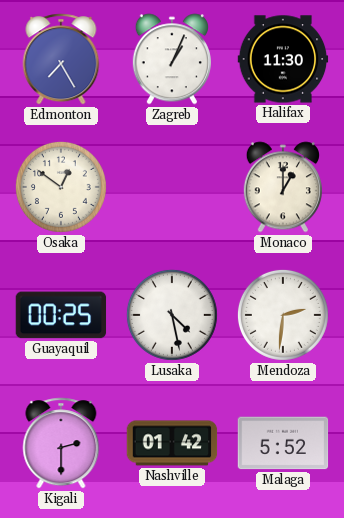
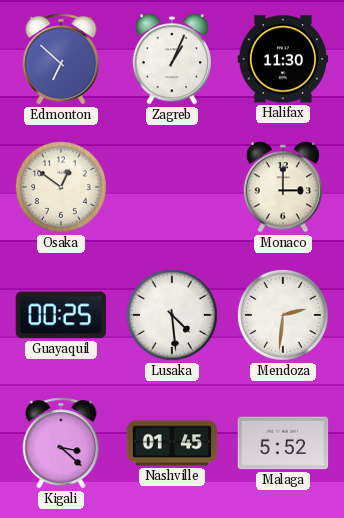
Edmonton: 7:25 -> 6:52
Monaco: 1:00 -> 3:00
Lusaka: 4:28 -> 4:29
Kigali: 2:30 -> 3:22
Nashville: 01:42 -> 01:45
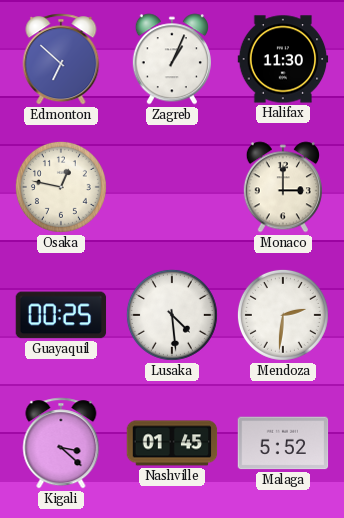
Osaka: 12:51 -> 12:47
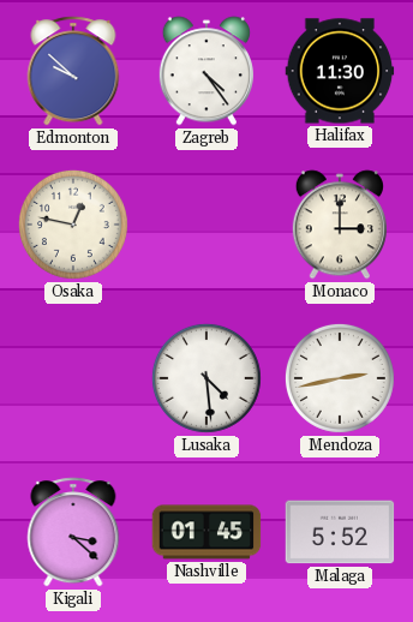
Edmonton: 6:52 -> 9:52
Zagreb: 1:04 -> 4:24
Guayaquil: 00:25 -> none
Mendoza: 2:31 -> 2:43
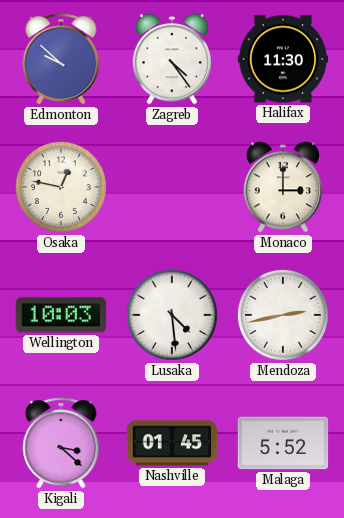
Wellington: none -> 10:03
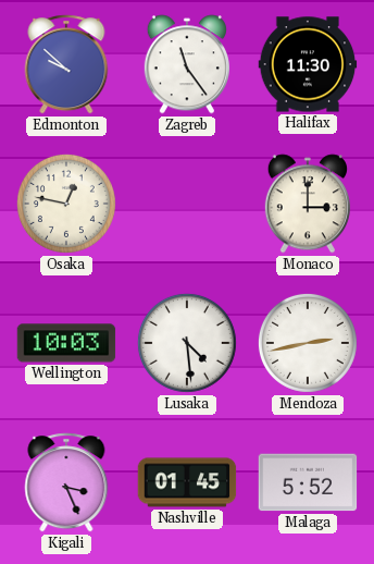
Zagreb: 4:24 -> 11:24
Kigali: 3:22 -> 3:26
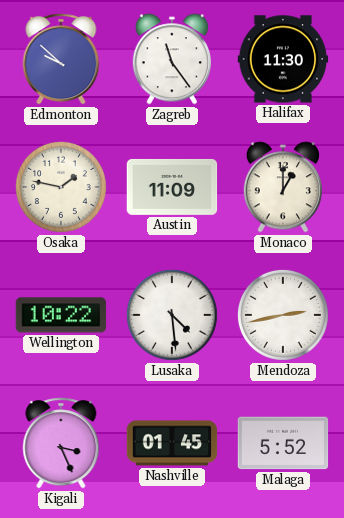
Osaka: 12:47 -> 1:47
Austin: none -> 11:09
Monaco: 3:00 -> 1:00
Wellington: 10:03 -> 10:22
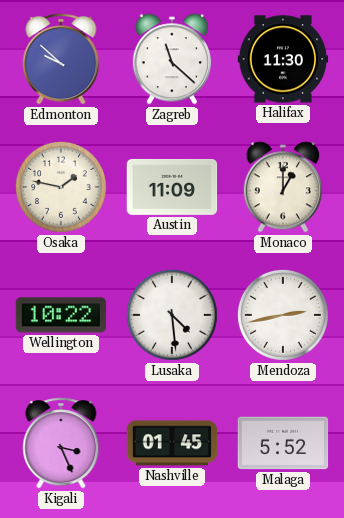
Zagreb: 11:24 -> 11:22
